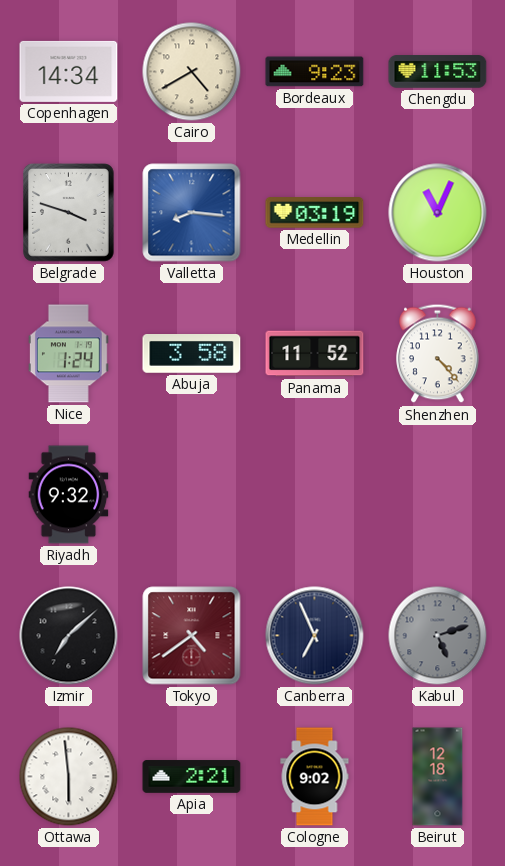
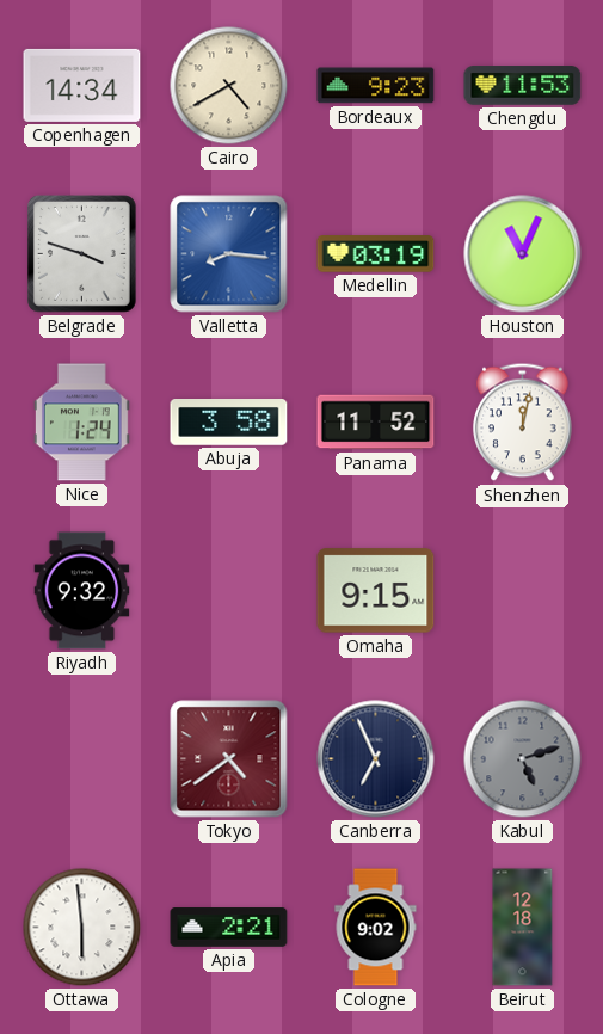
Shenzhen: 4:23 -> 12:02
Omaha: none -> 9:15
Izmir: 7:08 -> none
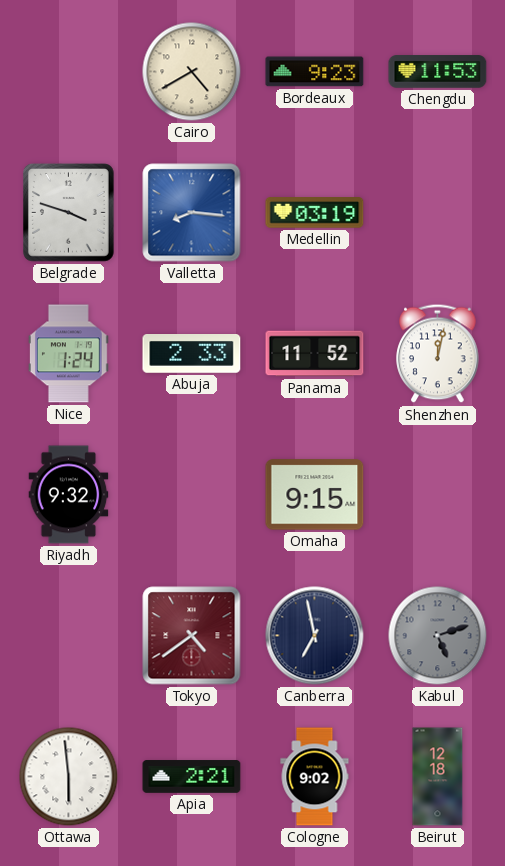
Copenhagen: 14:34 -> none
Houston: 11:04 -> none
Abuja: 3:58 -> 2:33
Canberra: 6:56 -> 6:58
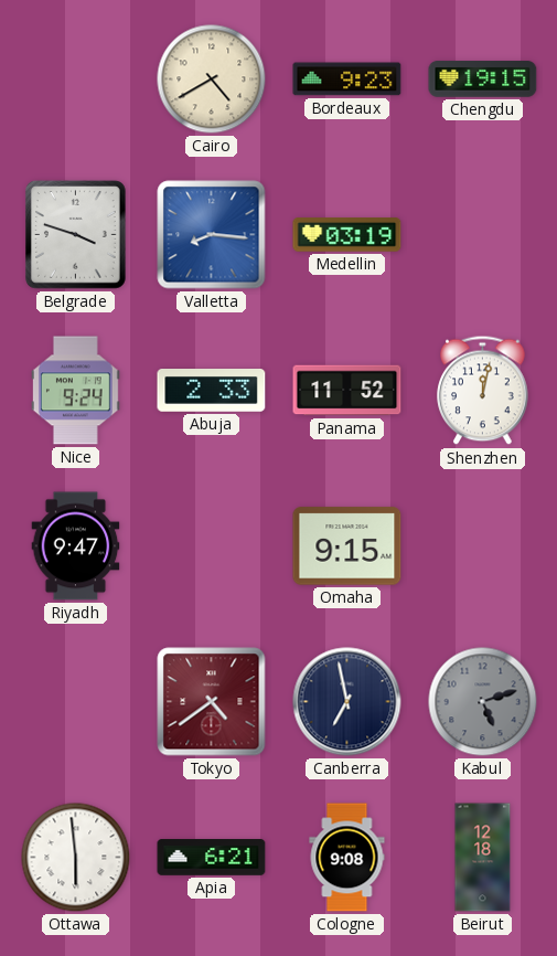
Chengdu: 11:53 -> 19:15
Nice: 1:24 -> 9:24
Riyadh: 9:32 -> 9:47
Apia: 2:21 -> 6:21
Cologne: 9:02 -> 9:08
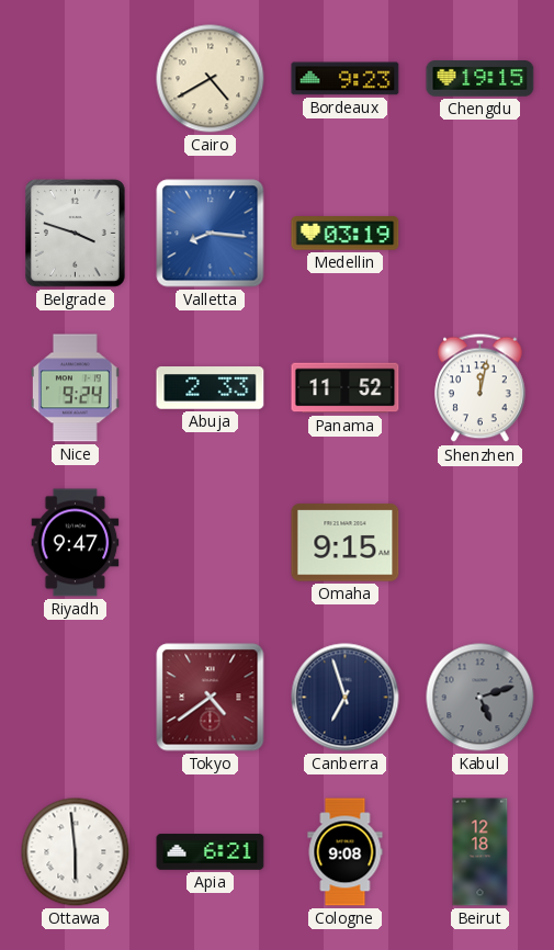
Canberra: 6:58 -> 6:57
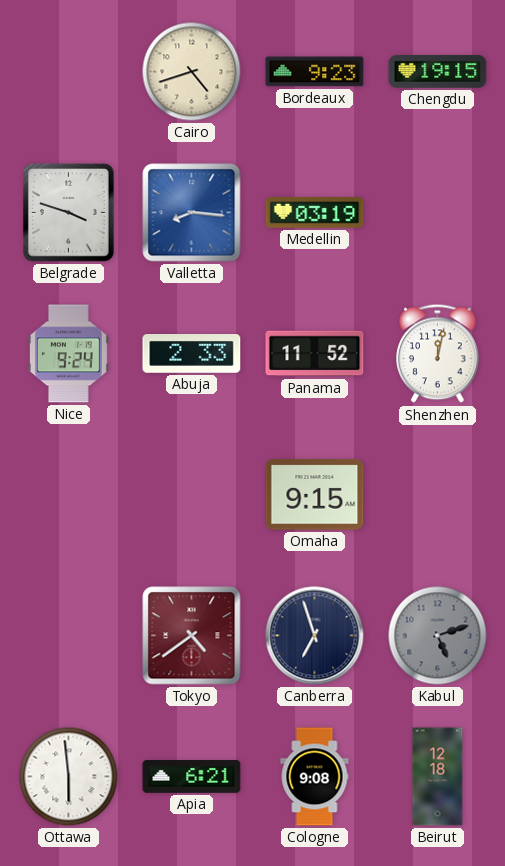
Cairo: 4:40 -> 4:42
Riyadh: 9:47 -> none
